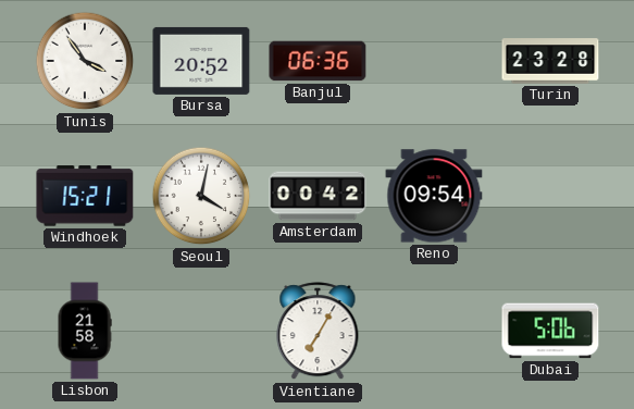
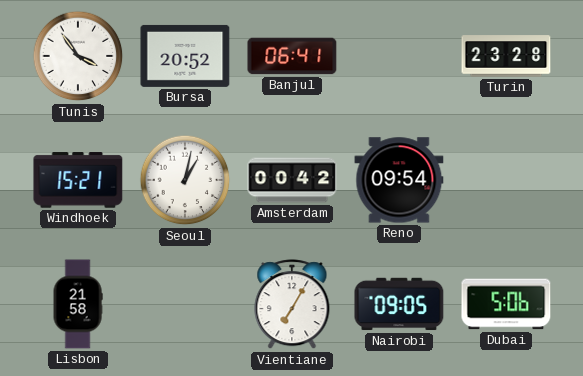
Banjul: 06:36 -> 06:41
Seoul: 4:02 -> 1:02
Nairobi: none -> 09:05
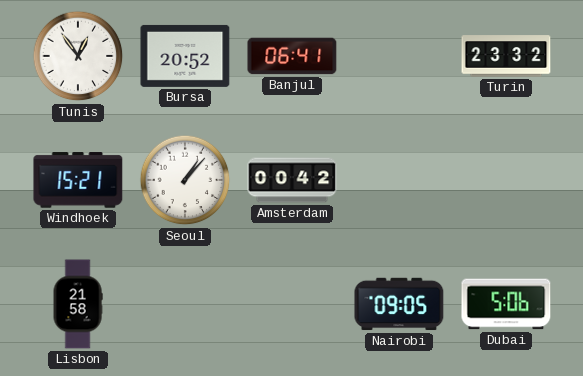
Tunis: 3:54 -> 12:54
Turin: 23:28 -> 23:32
Seoul: 1:02 -> 1:07
Reno: 09:54 -> none
Vientiane: 7:05 -> none
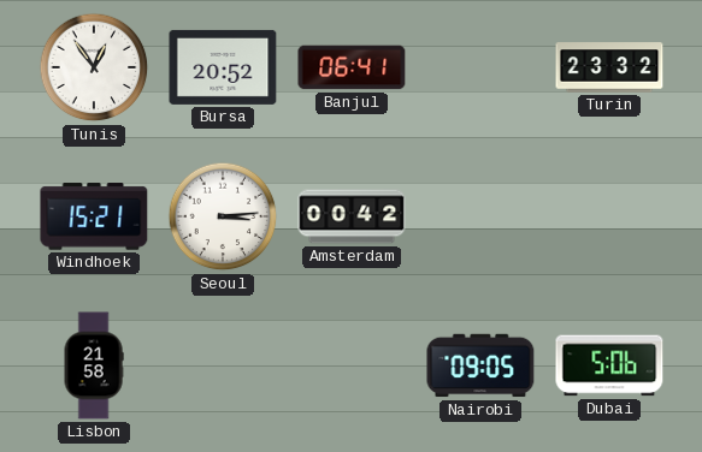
Seoul: 1:07 -> 3:14
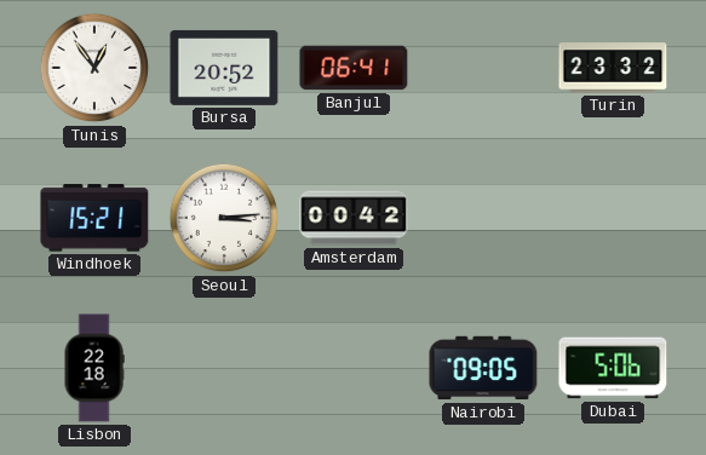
Lisbon: 21:58 -> 22:18
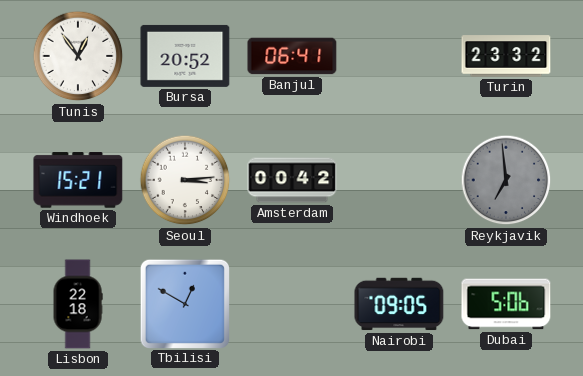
Reykjavik: none -> 6:59
Tbilisi: none -> 12:50
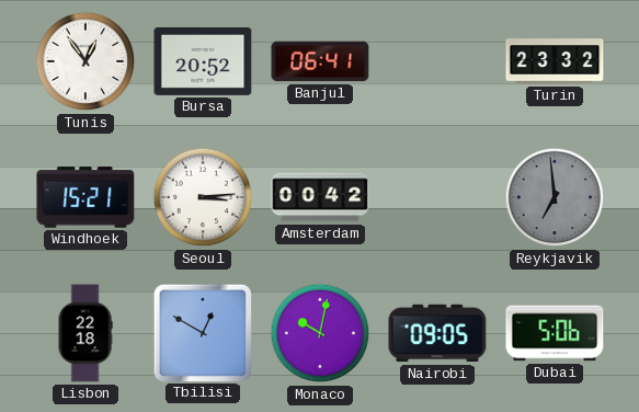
Monaco: none -> 10:02
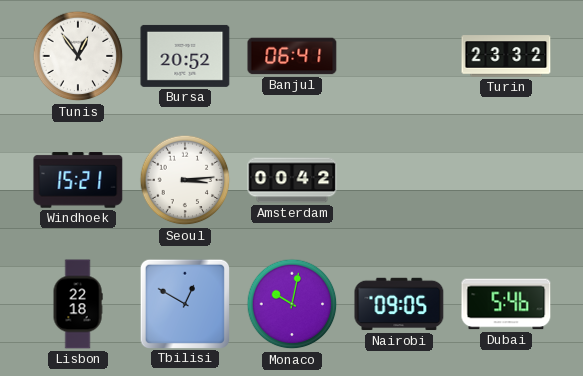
Reykjavik: 6:59 -> none
Dubai: 5:06 -> 5:46
